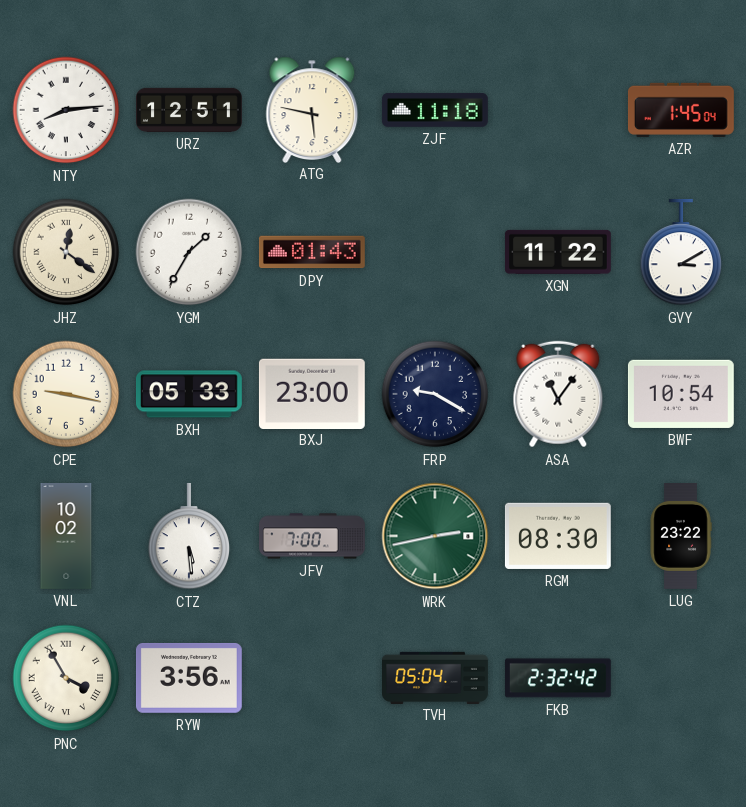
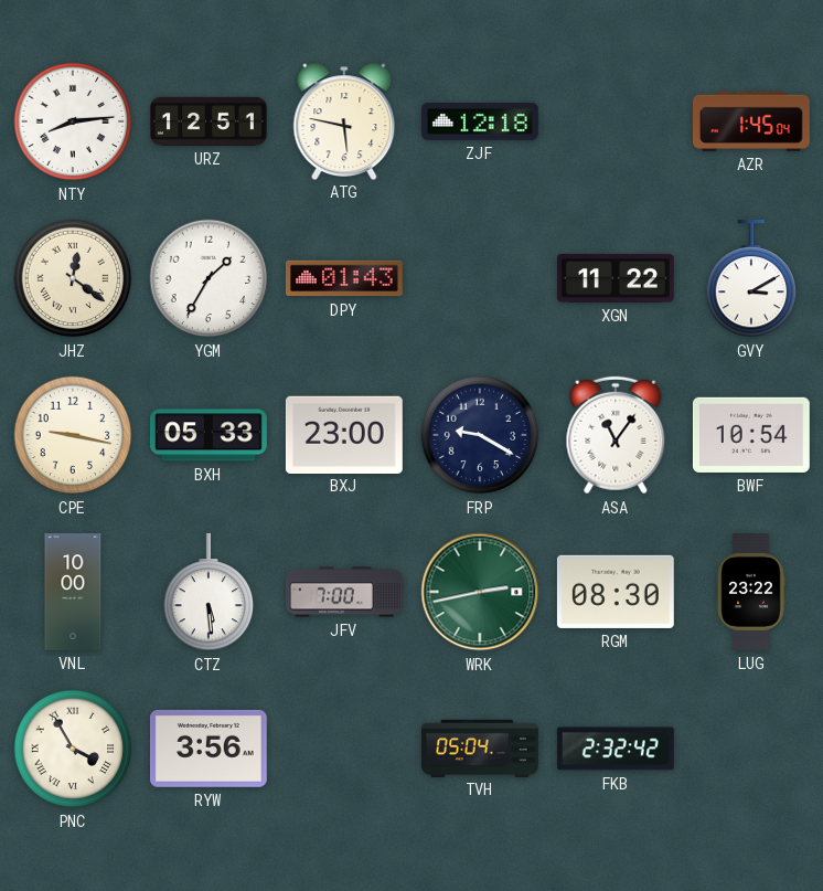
ZJF: 11:18 -> 12:18
VNL: 10:02 -> 10:00
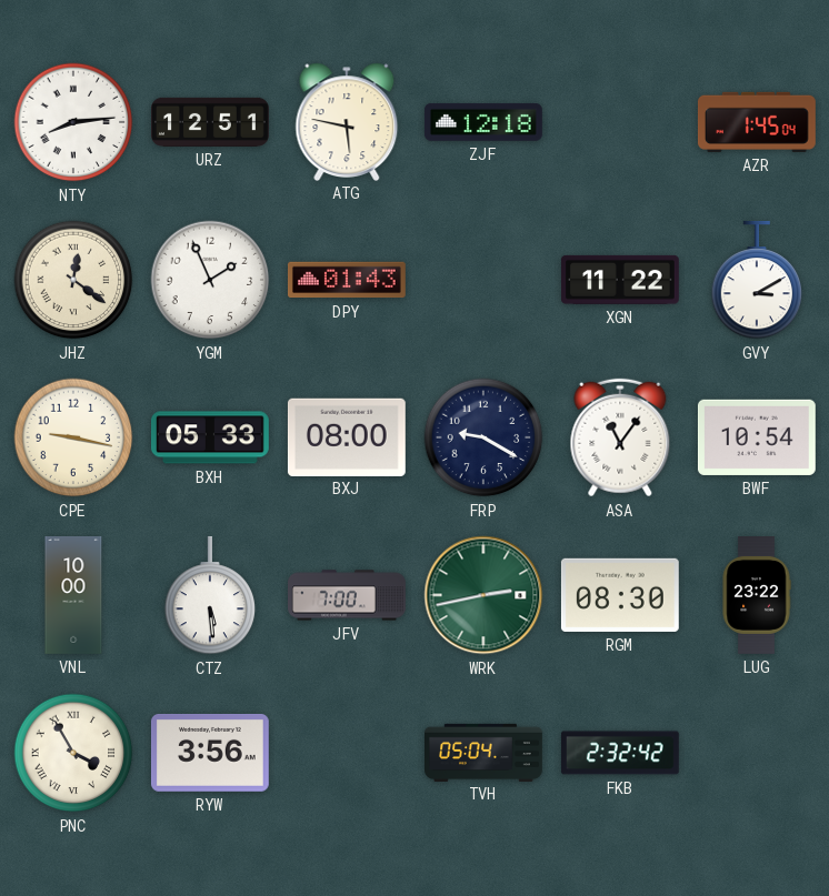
YGM: 1:35 -> 1:56
BXJ: 23:00 -> 08:00
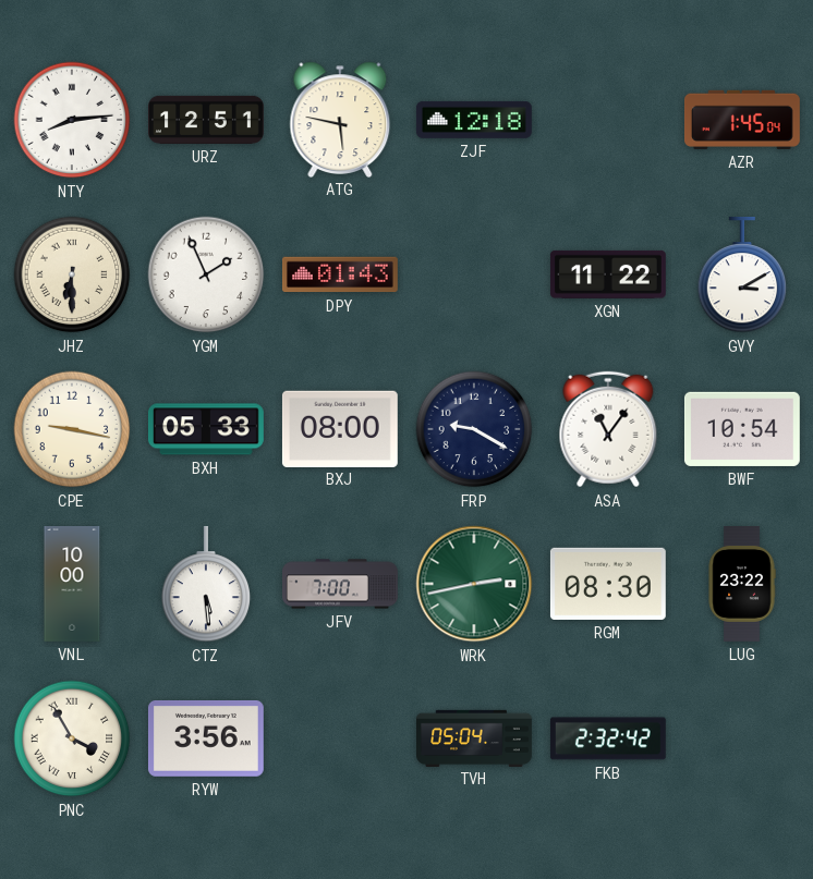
JHZ: 12:21 -> 6:30
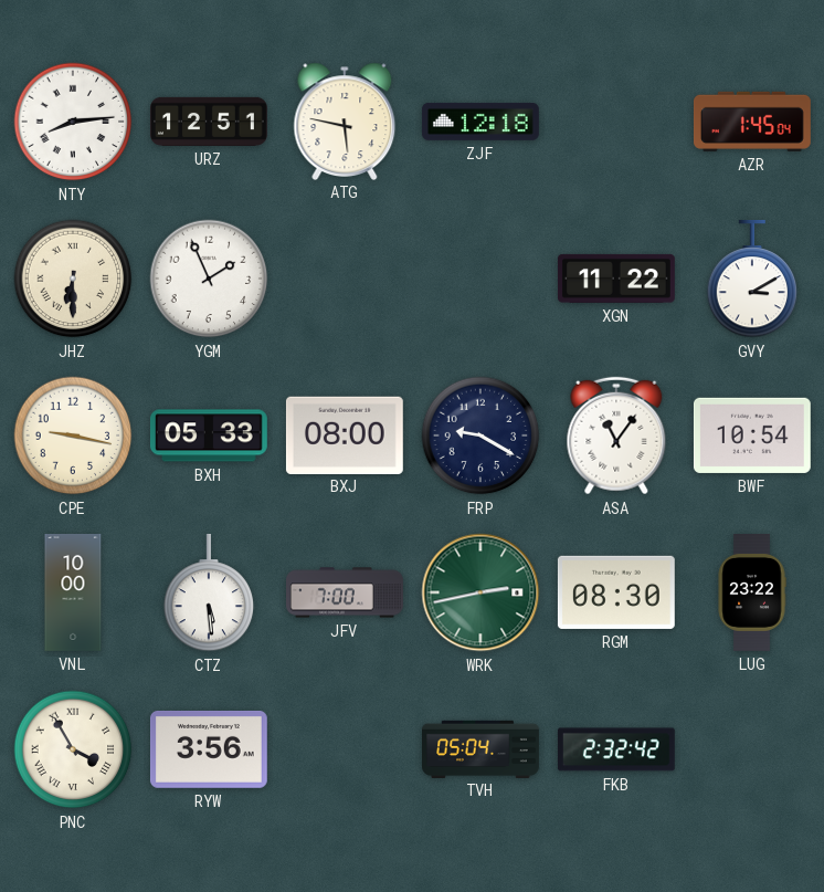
DPY: 01:43 -> none
